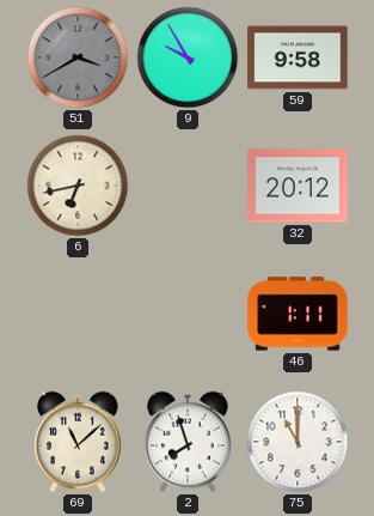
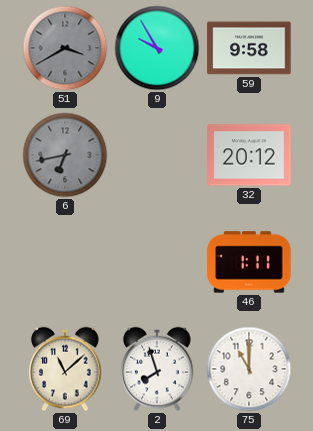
6 dial: cream -> grey
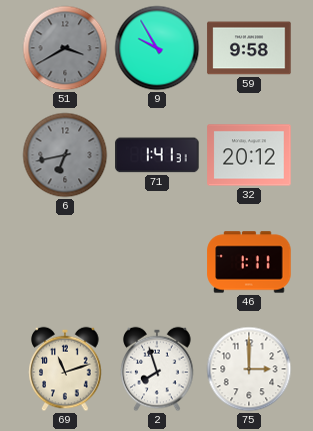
71: none -> 1:41
69: 11:08 -> 11:12
75: 11:00 -> 3:00
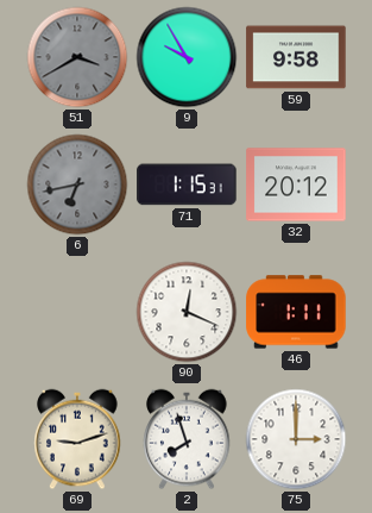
71: 1:41 -> 1:15
90: none -> 12:19
69: 11:12 -> 9:12
